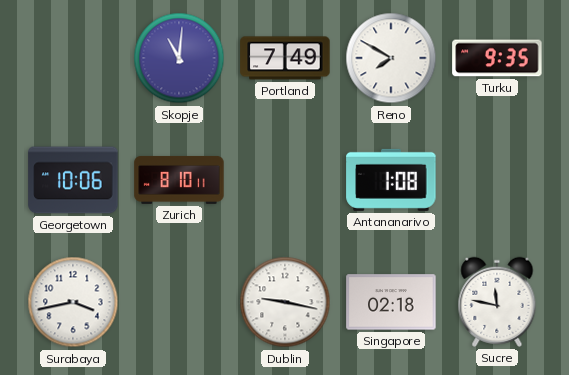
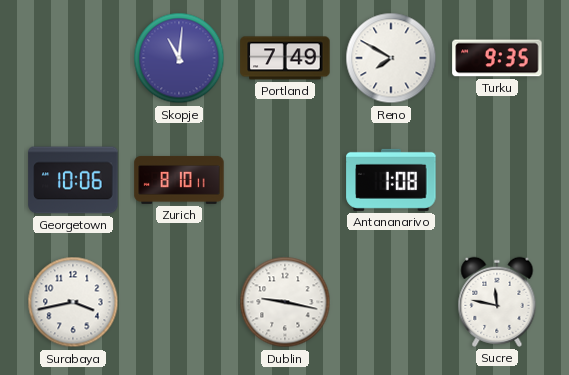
Singapore: 02:18 -> none
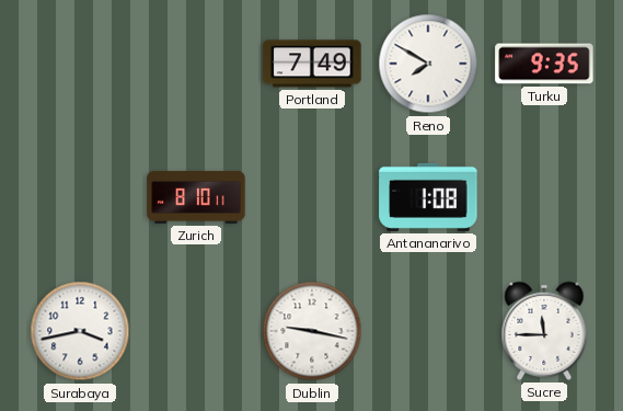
Skopje: 11:01 -> none
Georgetown: 10:06 -> none
Sucre: 11:47 -> 11:45
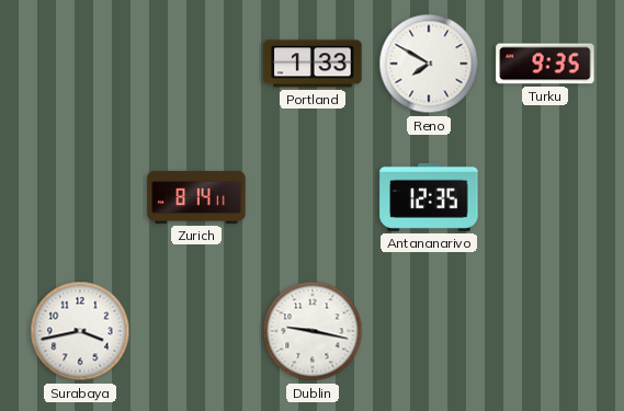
Portland: 7:49 -> 1:33
Zurich: 8:10 -> 8:14
Antananarivo: 1:08 -> 12:35
Sucre: 11:45 -> none
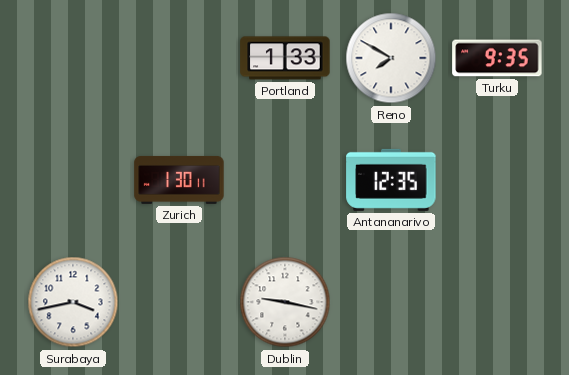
Zurich: 8:14 -> 1:30
